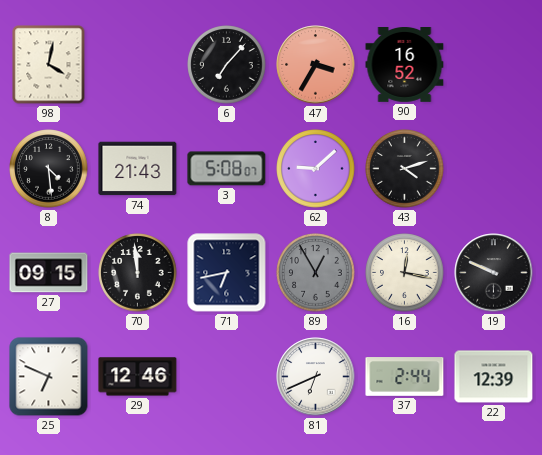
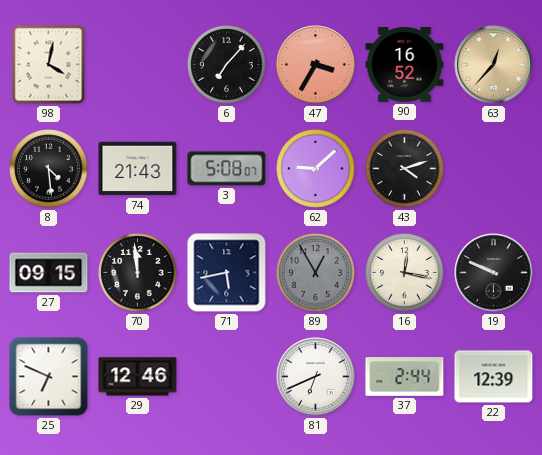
63: none -> 12:37
71: 6:43 -> 5:43
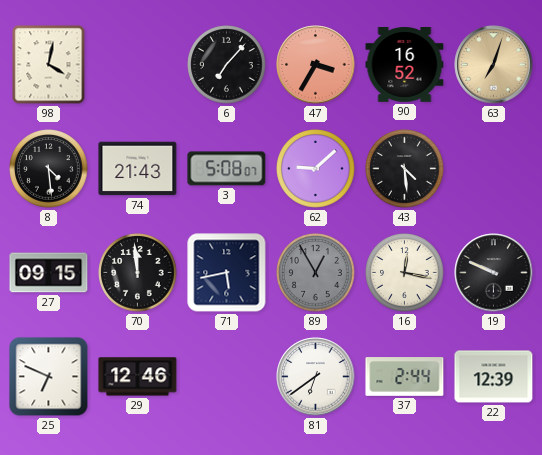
63: 12:37 -> 7:03
43: 4:12 -> 4:29
81: 6:41 -> 6:39
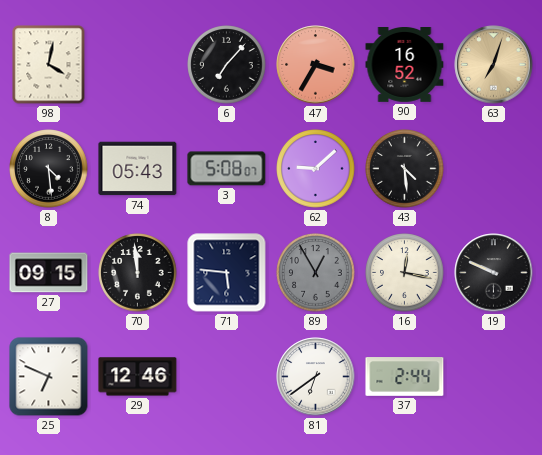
74: 21:43 -> 05:43
71: 5:43 -> 5:46
22: 12:39 -> none
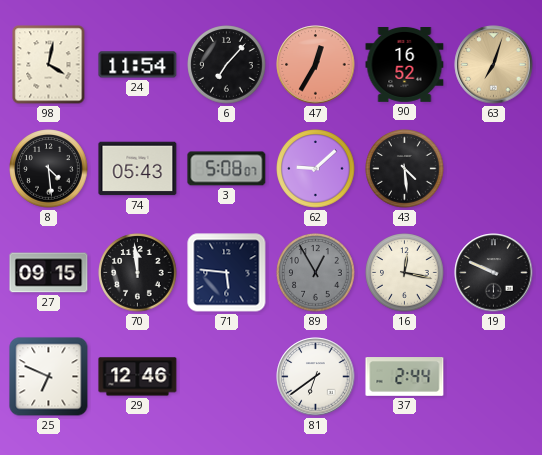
24: none -> 11:54
47: 3:35 -> 12:35
